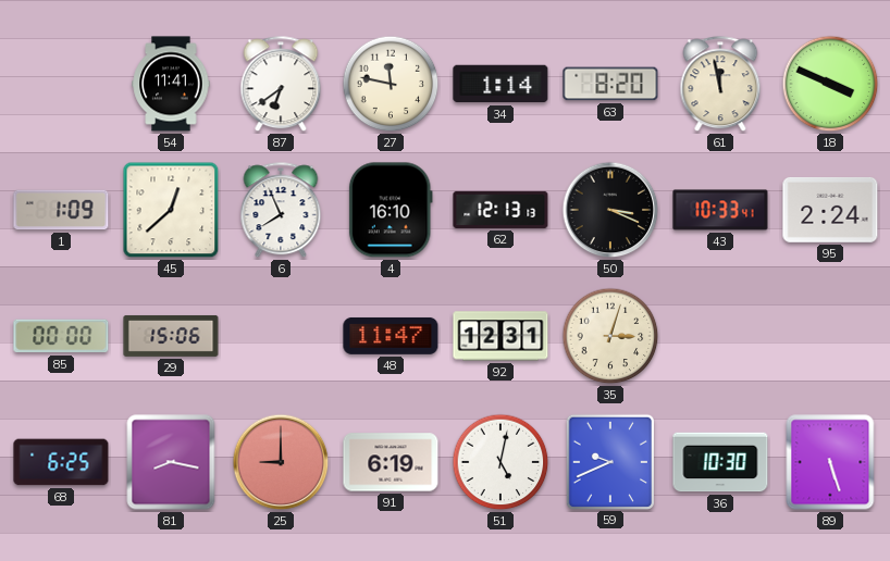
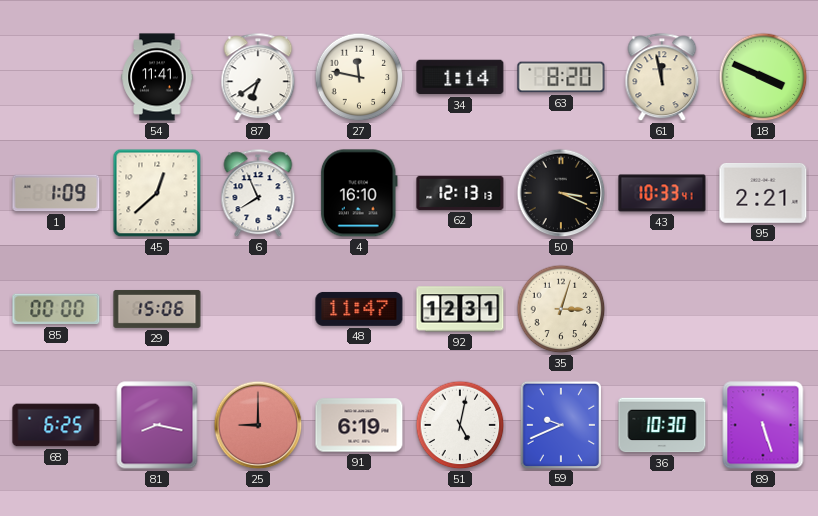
95: 2:24 -> 2:21
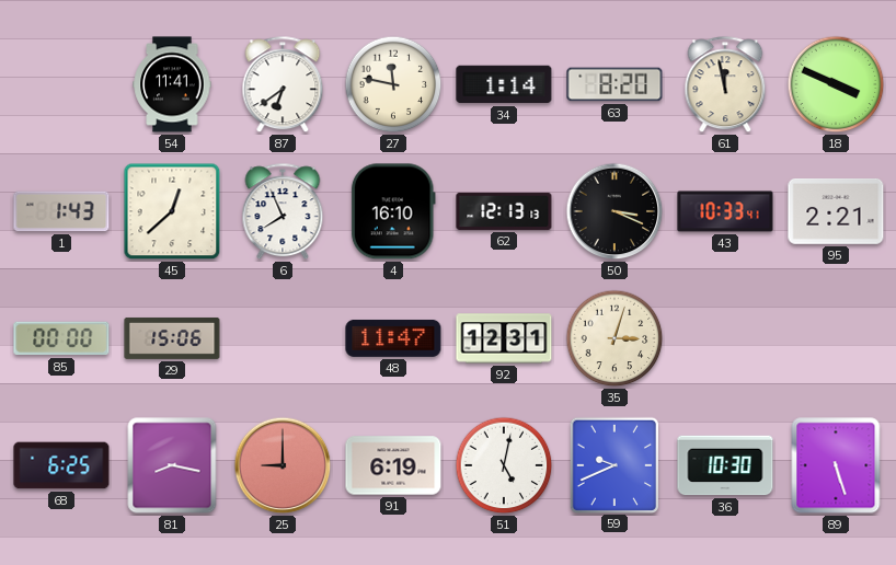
1: 1:09 -> 1:43
